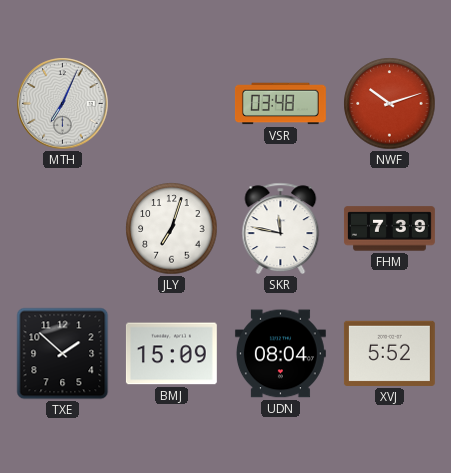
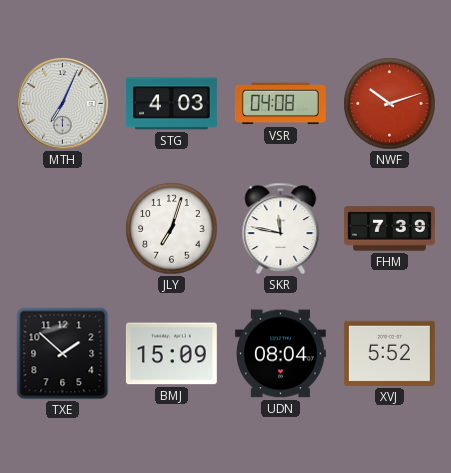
STG: none -> 4:03
VSR: 03:48 -> 04:08
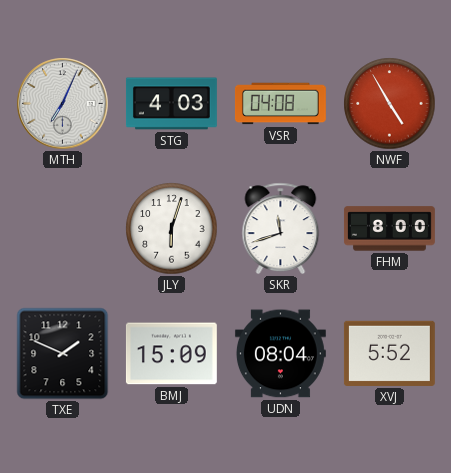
NWF: 10:12 -> 4:55
JLY: 7:03 -> 6:03
SKR: 11:47 -> 11:42
FHM: 7:39 -> 8:00
TXE: 1:52 -> 1:49
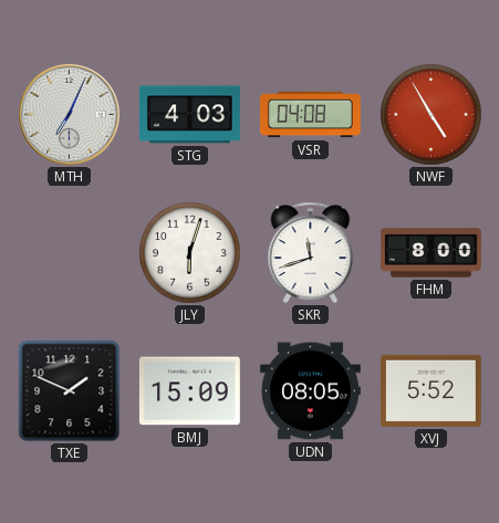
UDN: 08:04 -> 08:05
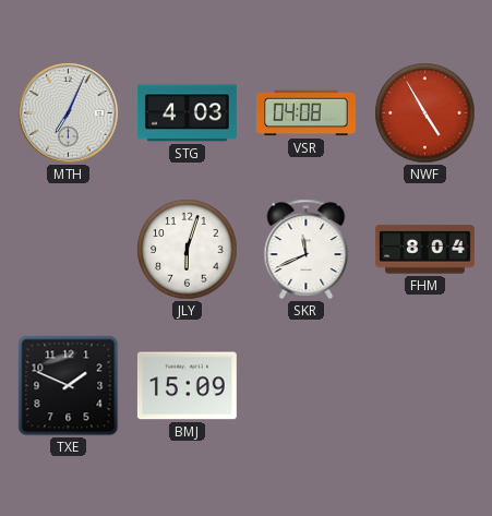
SKR: 11:42 -> 11:41
FHM: 8:00 -> 8:04
UDN: 08:05 -> none
XVJ: 5:52 -> none
